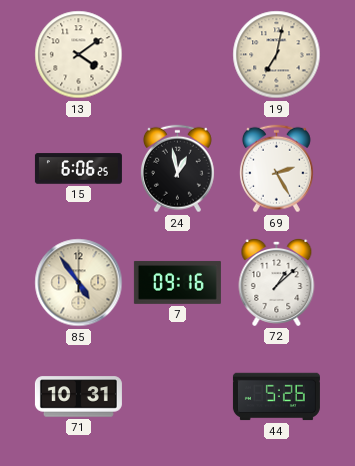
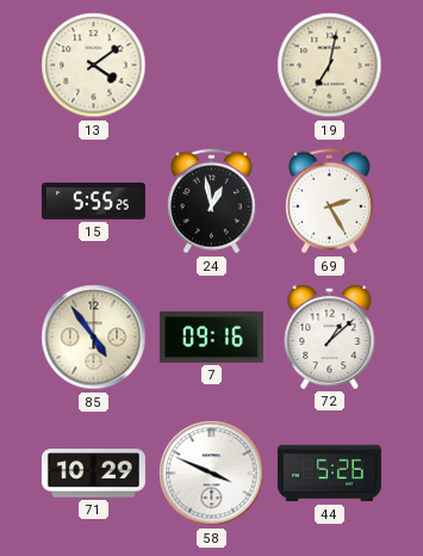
15: 6:06 -> 5:55
71: 10:31 -> 10:29
58: none -> 3:49
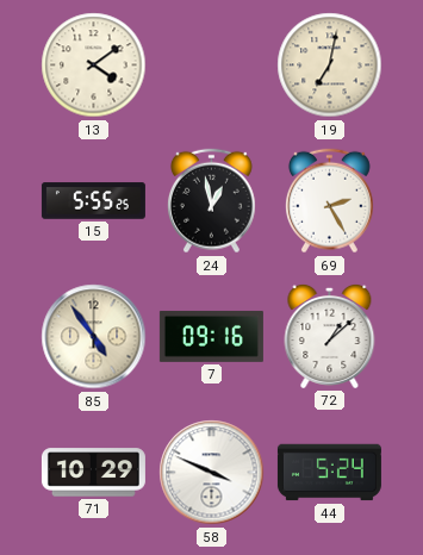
44: 5:26 -> 5:24
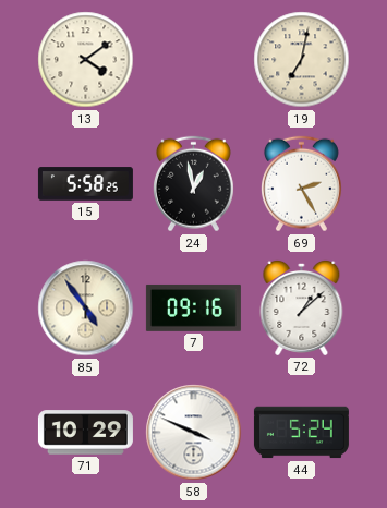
15: 5:55 -> 5:58
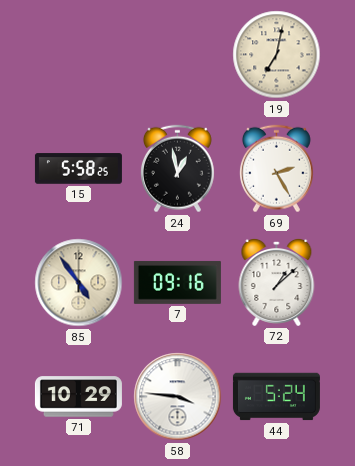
13: 4:09 -> none
58: 3:49 -> 3:46
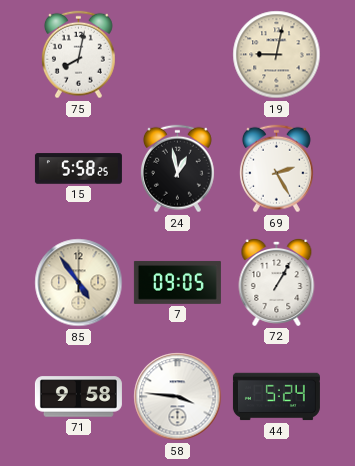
75: none -> 8:02
19: 7:02 -> 9:02
7: 09:16 -> 09:05
72: 1:08 -> 1:05
71: 10:29 -> 9:58
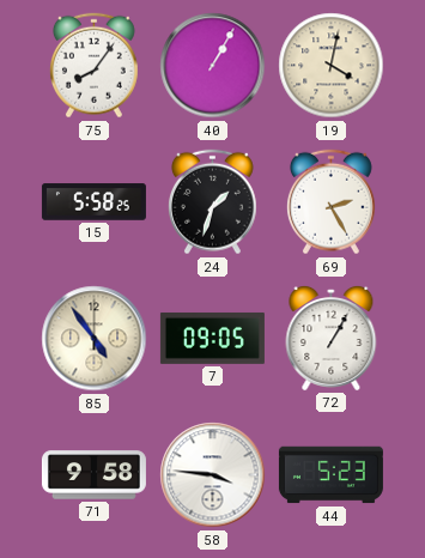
75: 8:02 -> 8:06
40: none -> 1:05
19: 9:02 -> 4:02
24: 12:58 -> 1:33
44: 5:24 -> 5:23
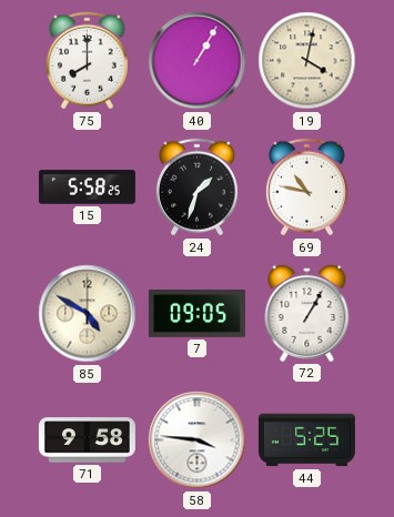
75: 8:06 -> 8:00
69: 2:25 -> 10:47
85: 4:54 -> 4:50
44: 5:23 -> 5:25
